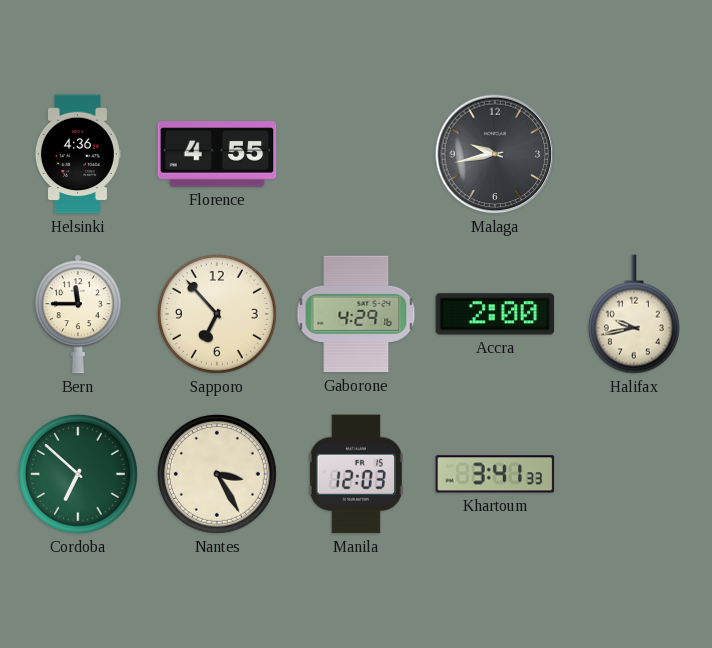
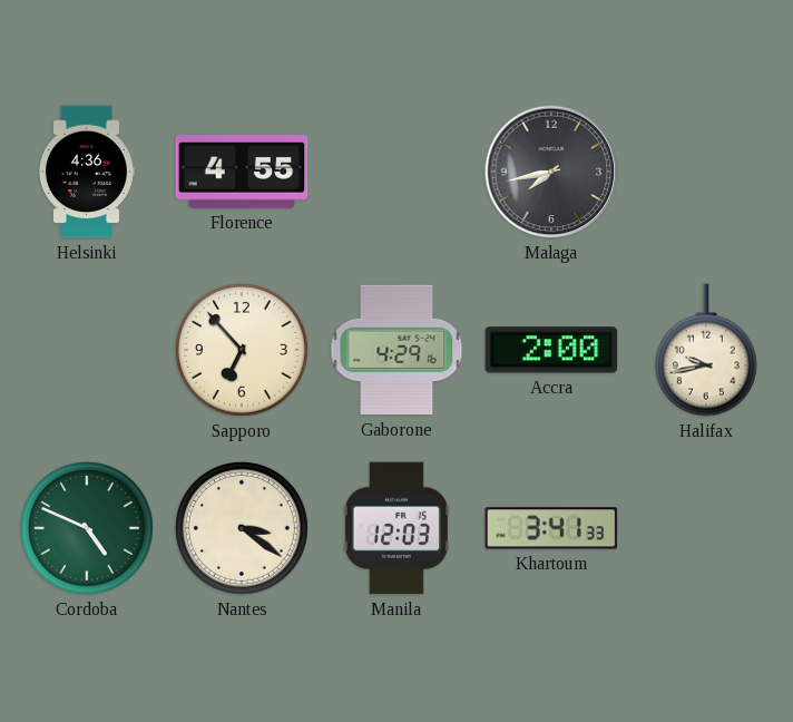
Malaga: 9:43 -> 7:43
Bern: 11:45 -> none
Cordoba: 6:52 -> 4:49
Nantes: 3:25 -> 3:21
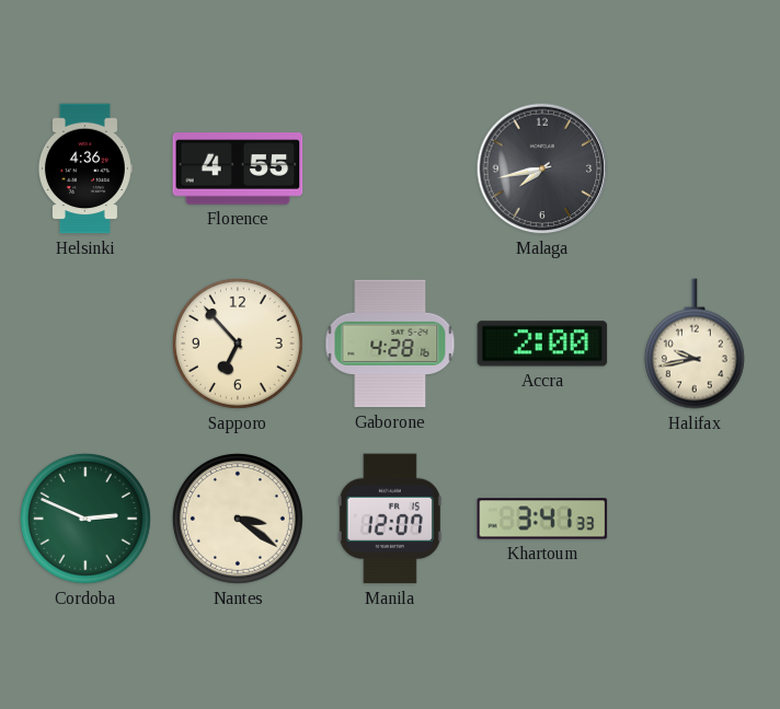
Gaborone: 4:29 -> 4:28
Cordoba: 4:49 -> 2:49
Manila: 12:03 -> 12:07
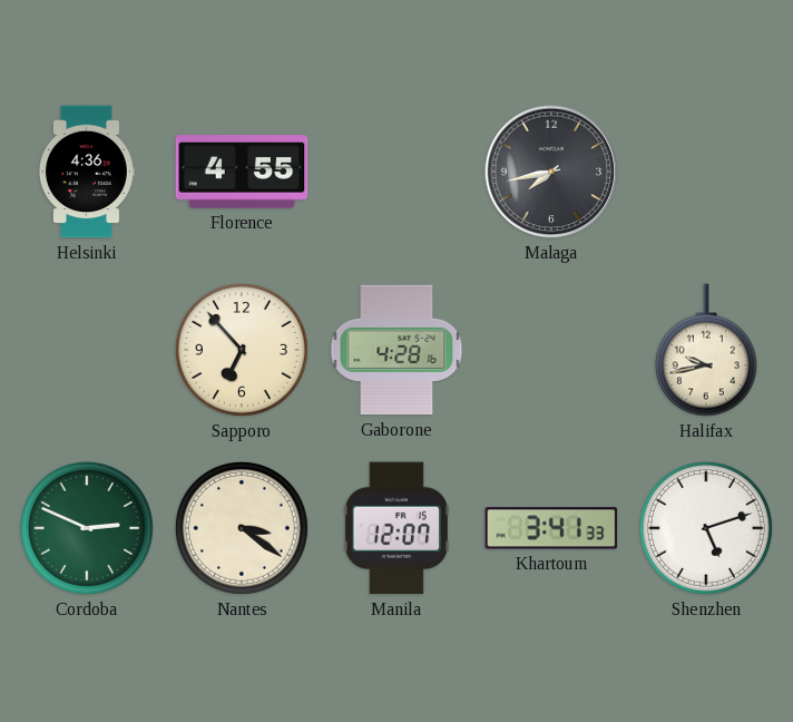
Accra: 2:00 -> none
Shenzhen: none -> 5:12
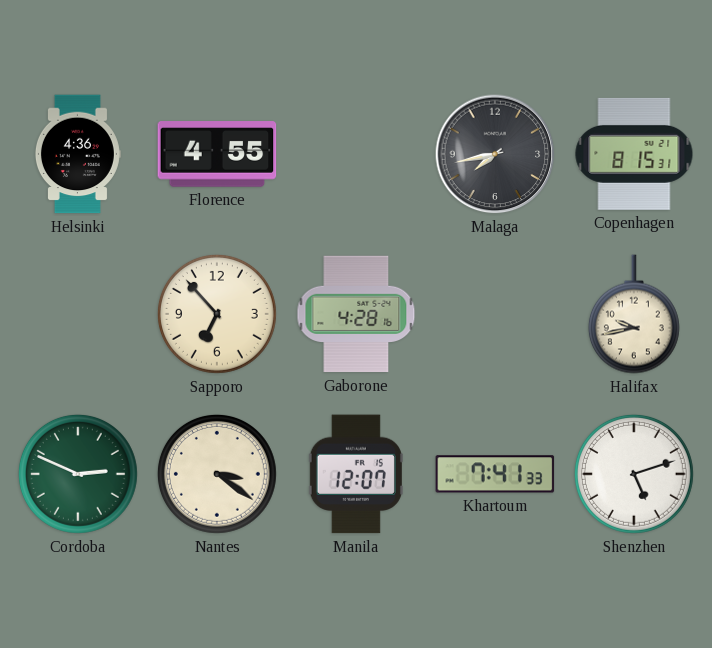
Copenhagen: none -> 8:15
Khartoum: 3:41 -> 7:41
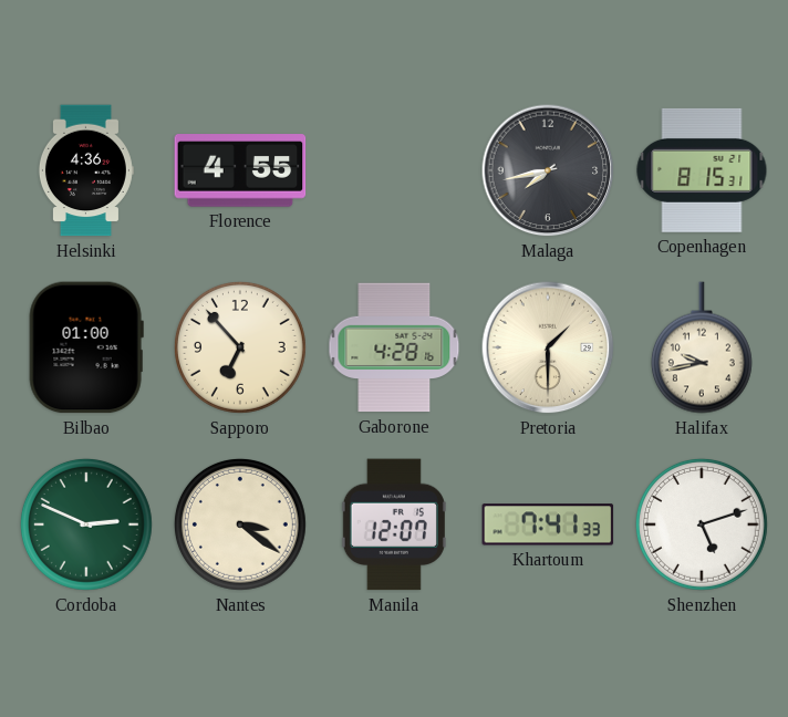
Bilbao: none -> 01:00
Pretoria: none -> 1:30
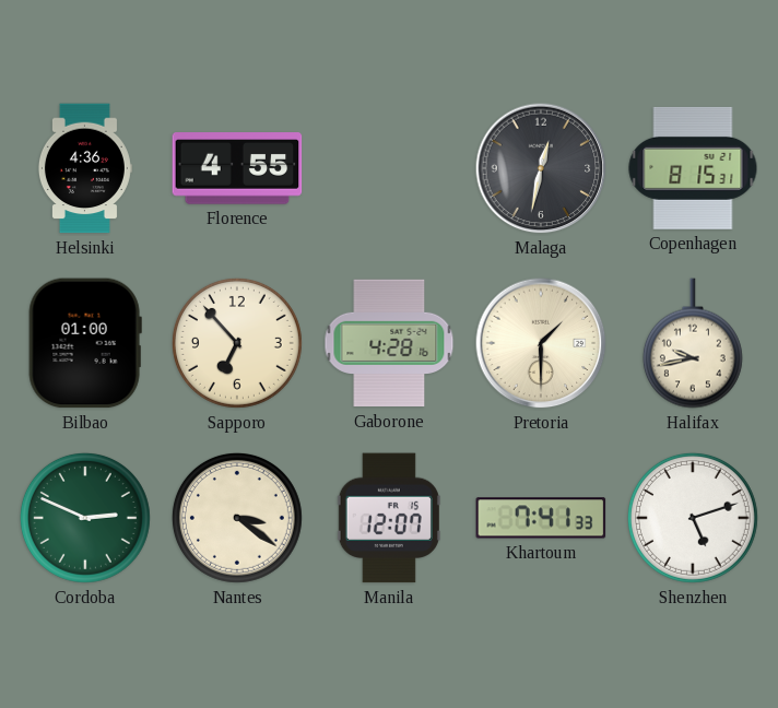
Malaga: 7:43 -> 12:32
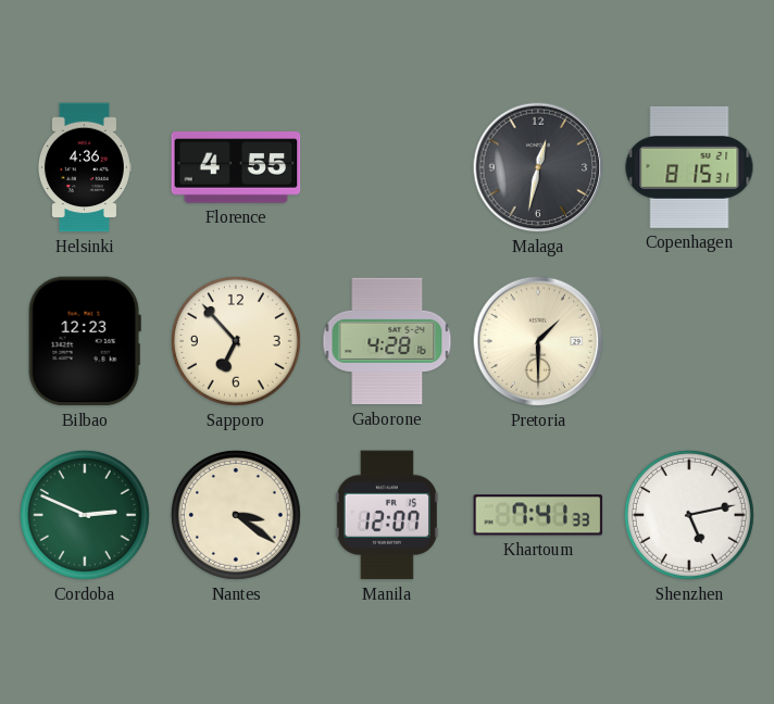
Bilbao: 01:00 -> 12:23
Halifax: 9:43 -> none
Shenzhen: 5:12 -> 5:13
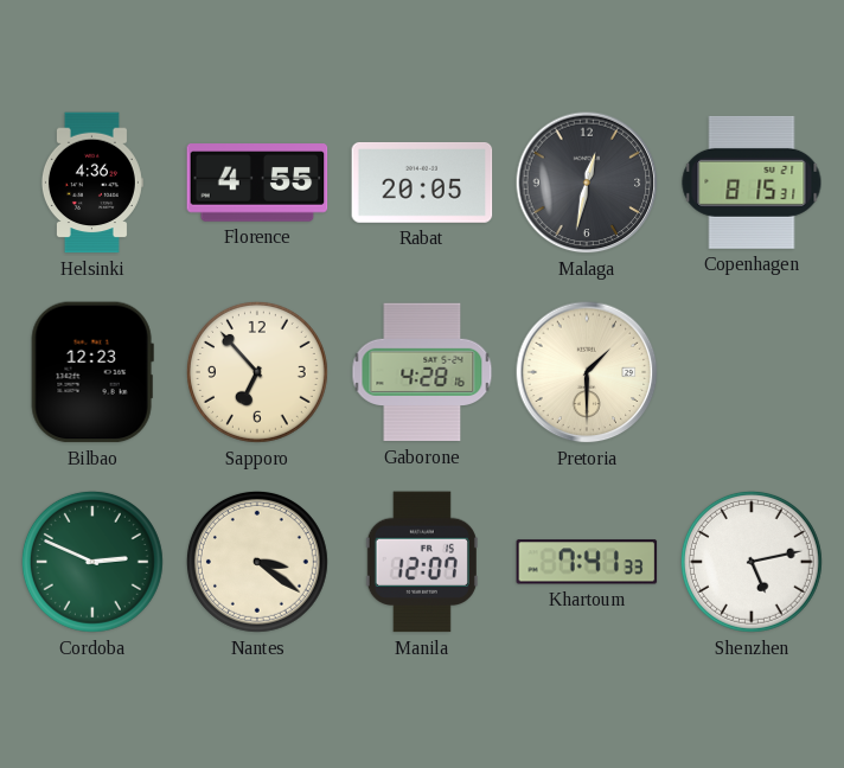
Rabat: none -> 20:05
